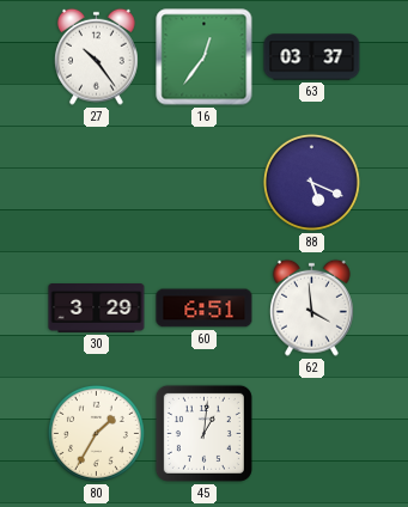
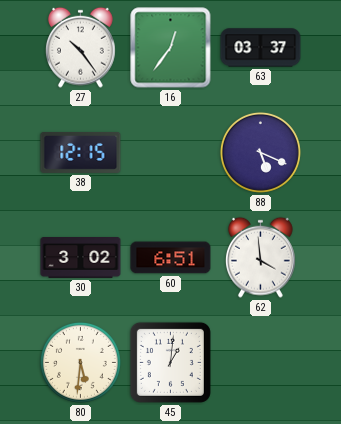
38: none -> 12:15
30: 3:29 -> 3:02
80: 1:35 -> 5:31
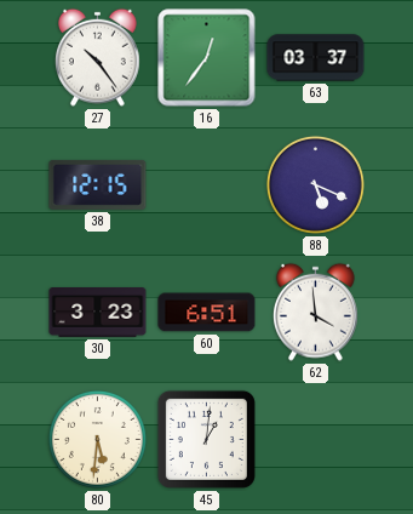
30: 3:02 -> 3:23
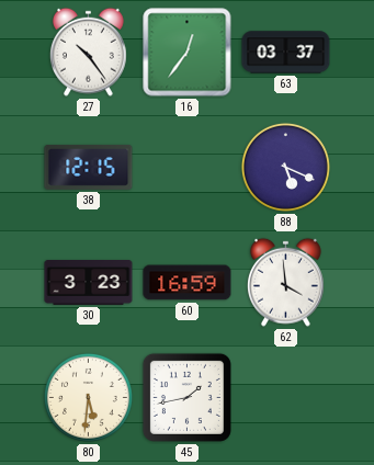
60: 6:51 -> 16:59
45: 1:01 -> 1:43
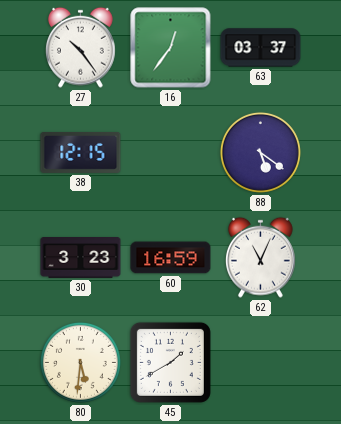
88: 5:19 -> 5:21
62: 3:59 -> 11:04
45: 1:43 -> 1:40
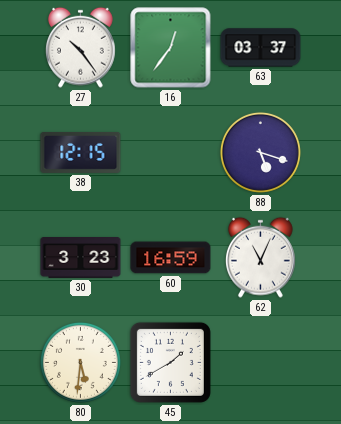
88: 5:21 -> 5:18
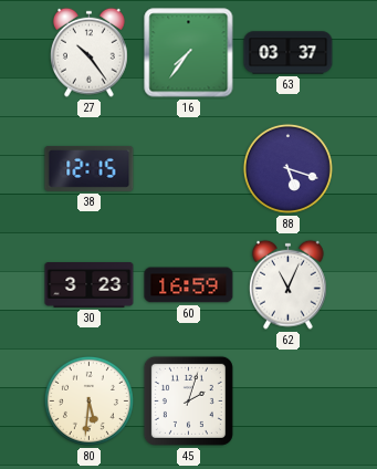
16: 12:36 -> 7:36
45: 1:40 -> 2:03
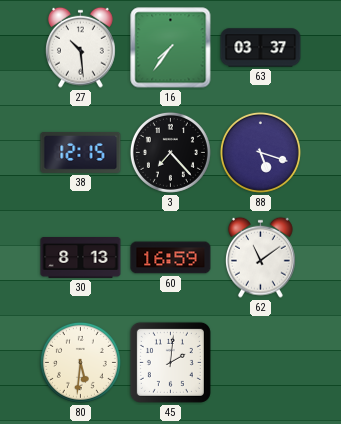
27: 10:24 -> 10:29
3: none -> 7:23
30: 3:23 -> 8:13
62: 11:04 -> 11:09
45: 2:03 -> 2:01
